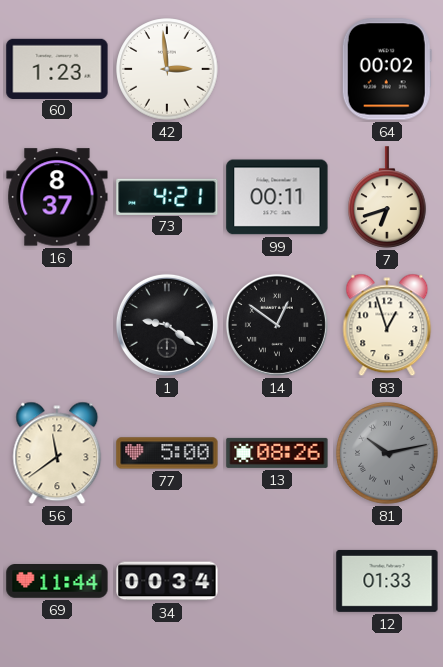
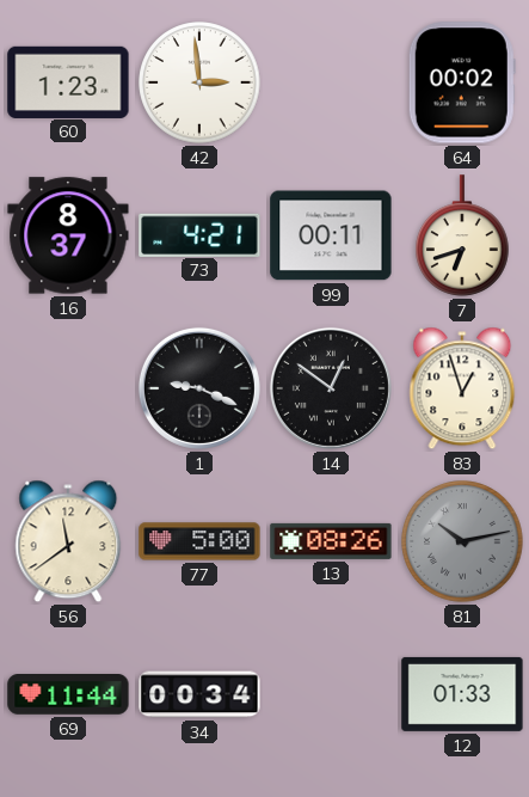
1: 9:21 -> 9:19
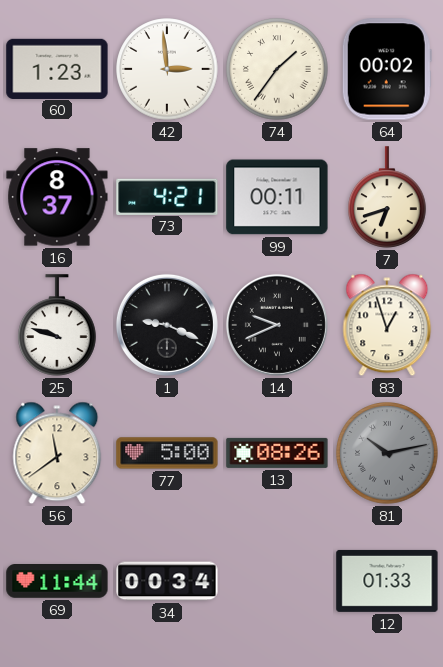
74: none -> 1:36
25: none -> 9:48
14: 12:51 -> 9:41
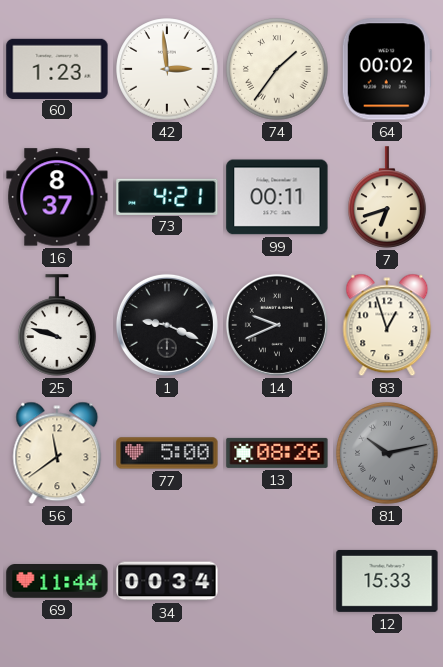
12: 01:33 -> 15:33
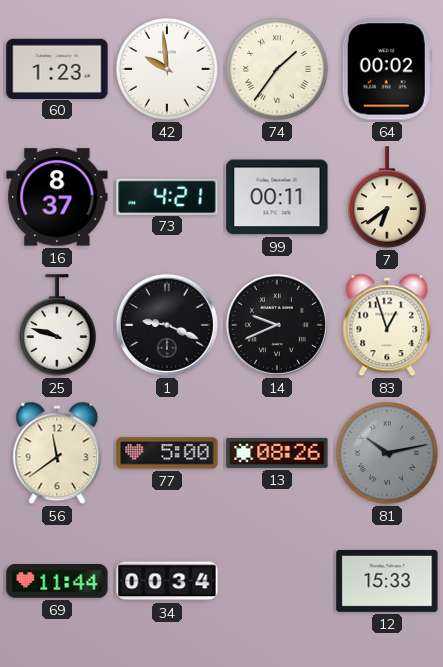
42: 2:59 -> 9:59
7: 6:42 -> 6:39
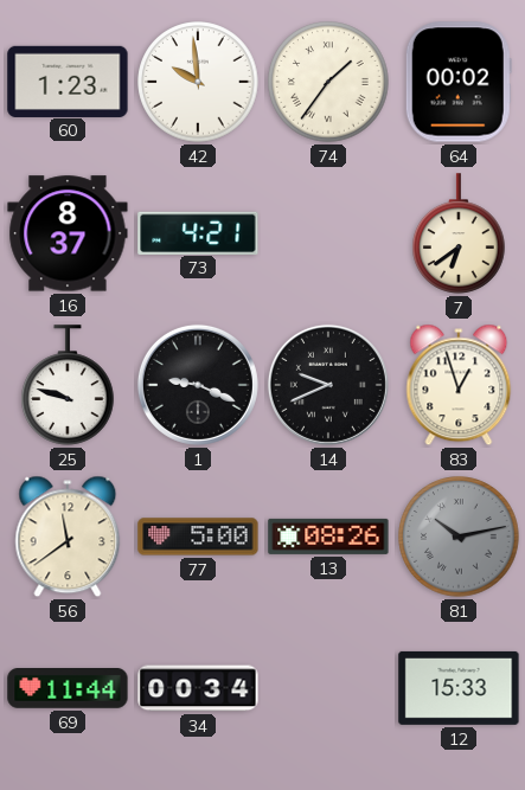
99: 00:11 -> none
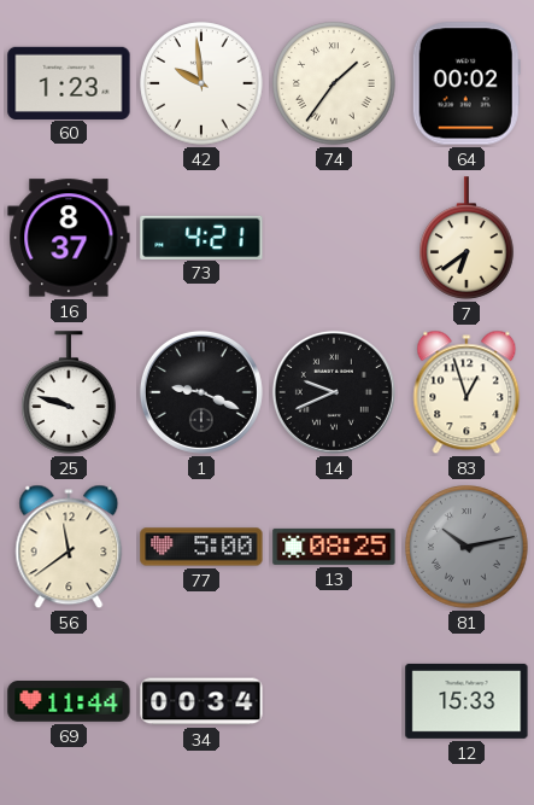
13: 08:26 -> 08:25
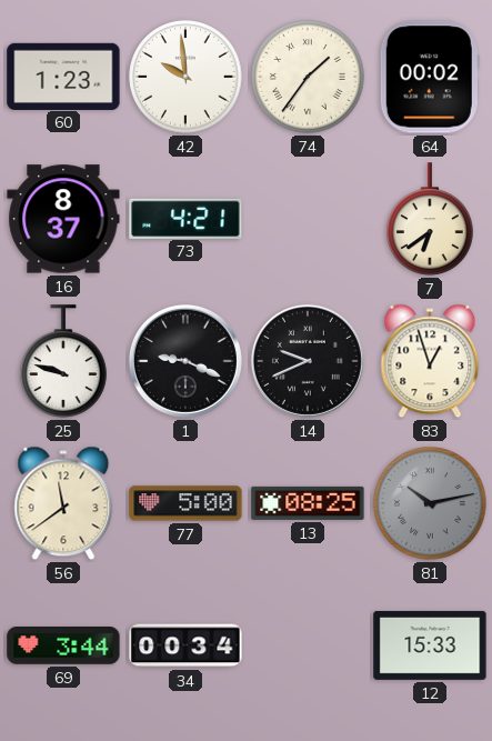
69: 11:44 -> 3:44
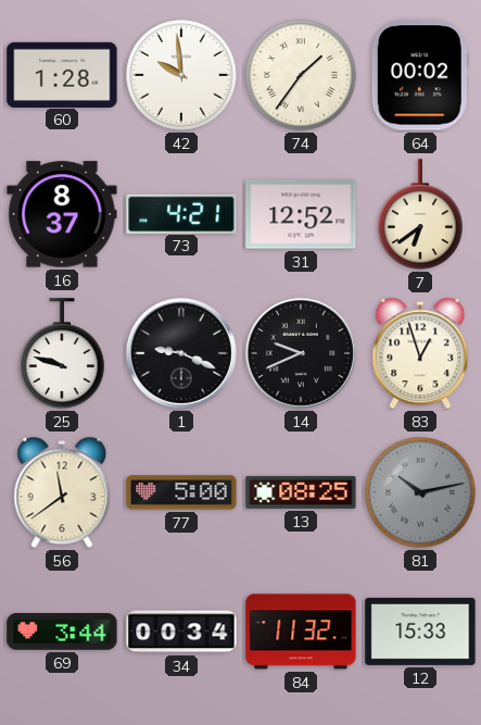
60: 1:23 -> 1:28
31: none -> 12:52
84: none -> 11:32
